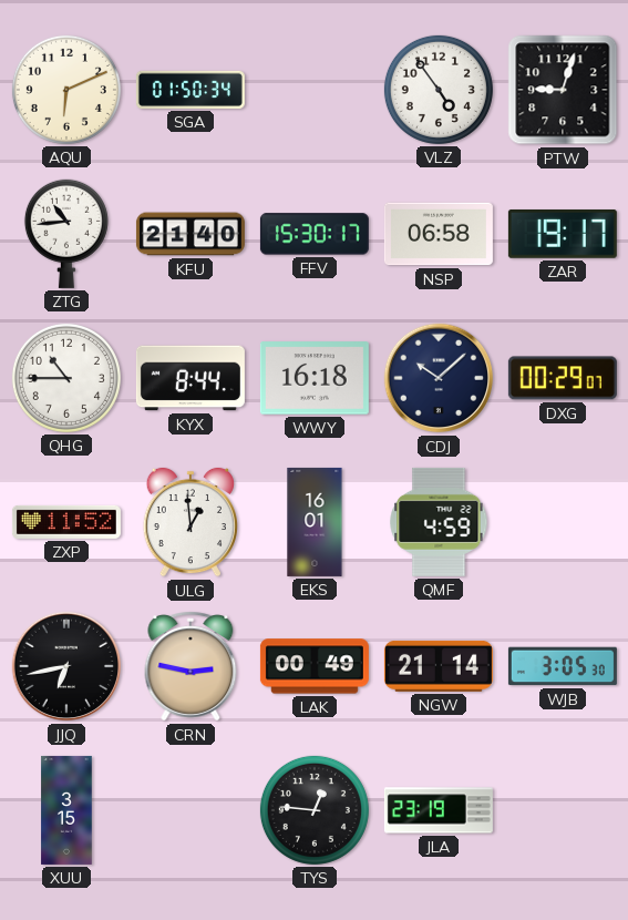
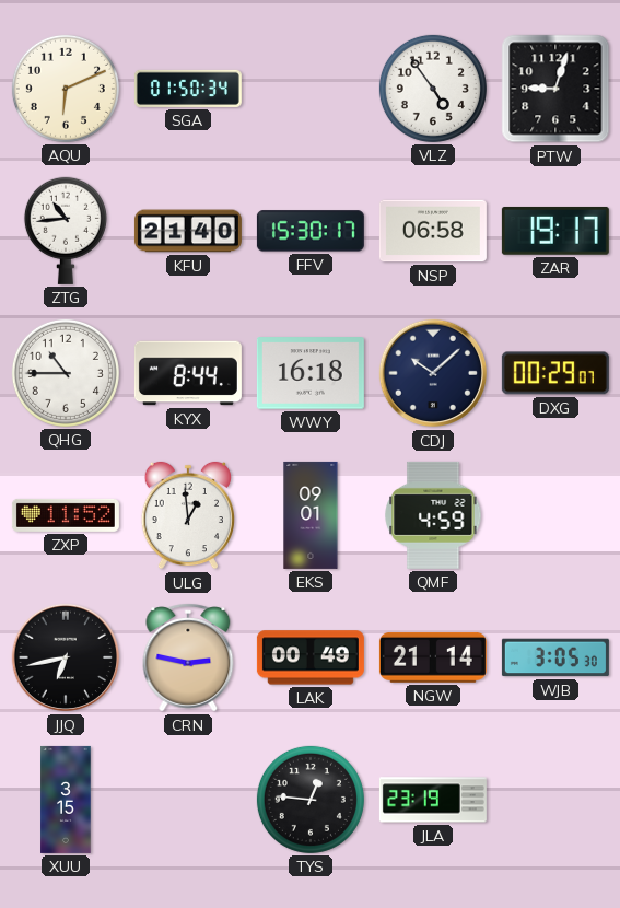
EKS: 16:01 -> 09:01
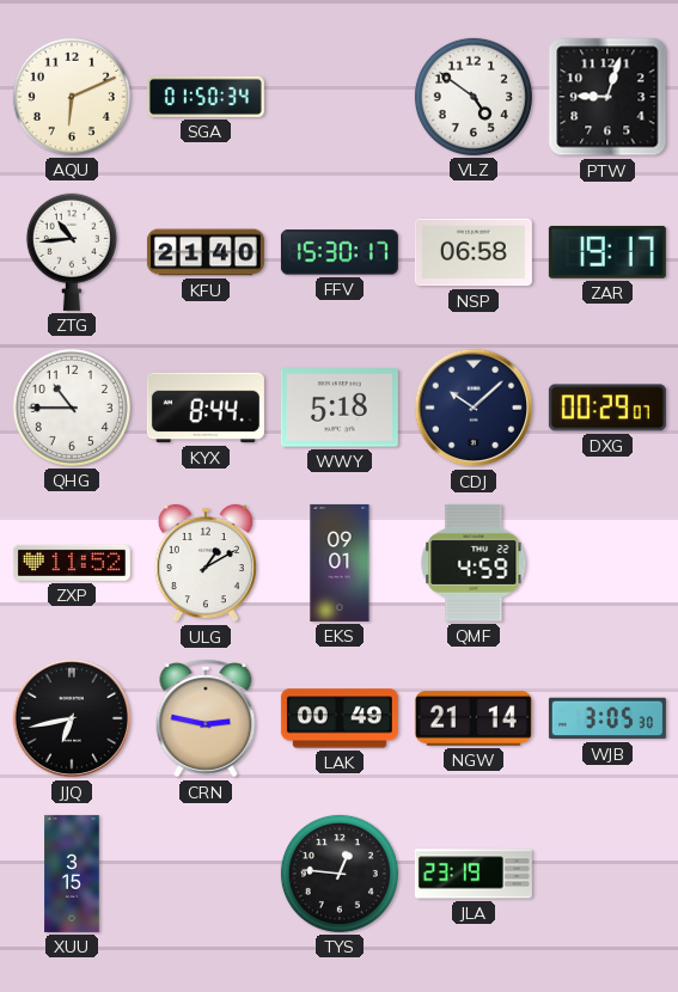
VLZ: 4:54 -> 4:51
WWY: 16:18 -> 5:18
ULG: 12:59 -> 1:10
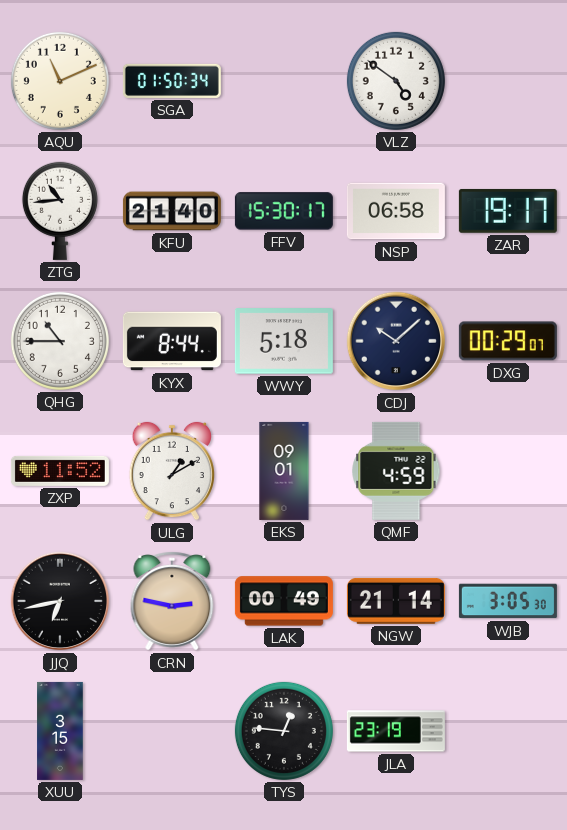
AQU: 6:11 -> 11:11
PTW: 9:03 -> none
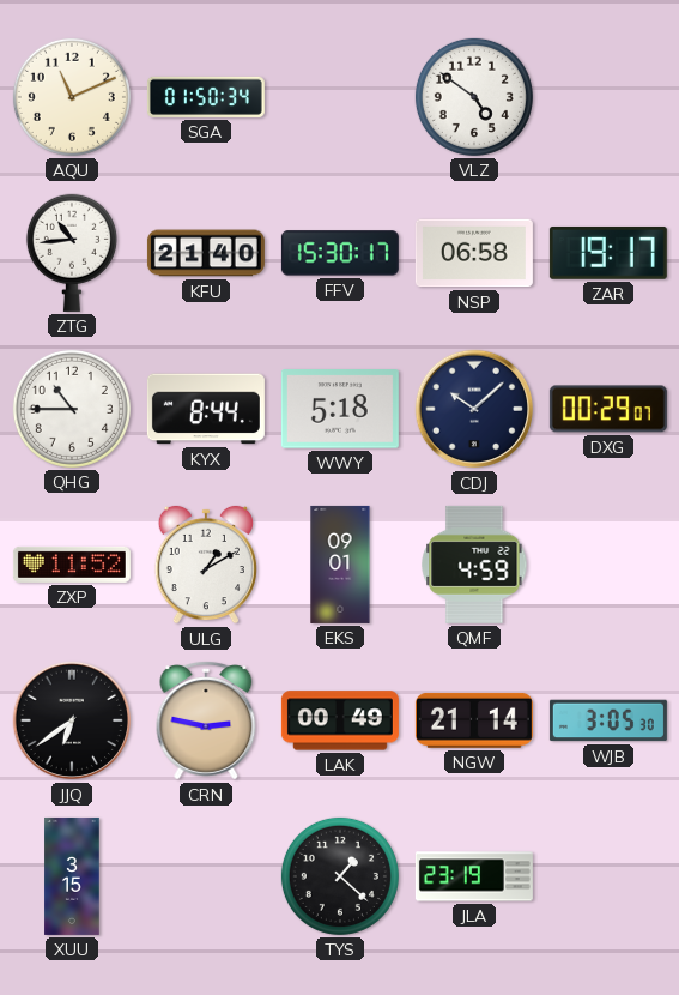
JJQ: 6:43 -> 6:39
TYS: 12:46 -> 1:22
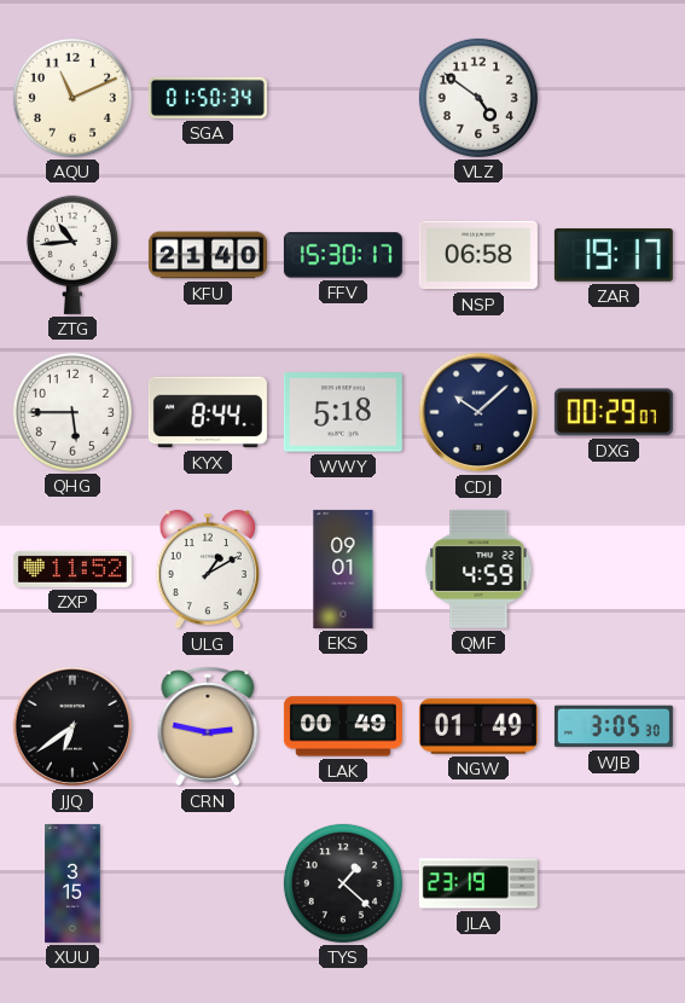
QHG: 10:45 -> 5:45
NGW: 21:14 -> 01:49
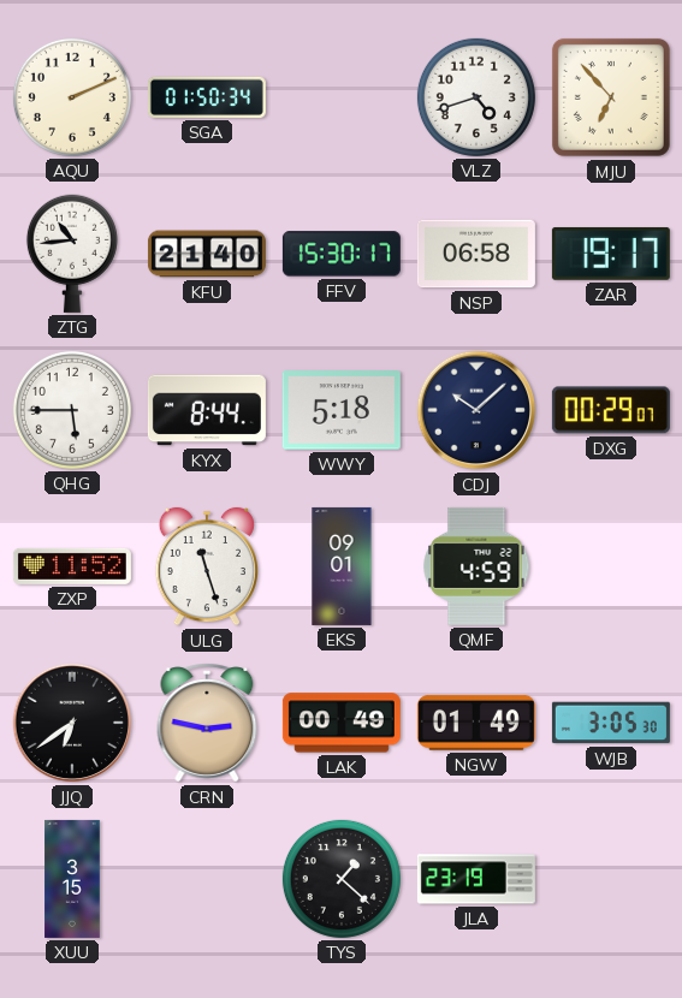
AQU: 11:11 -> 2:11
VLZ: 4:51 -> 4:42
MJU: none -> 6:53
ULG: 1:10 -> 11:27
